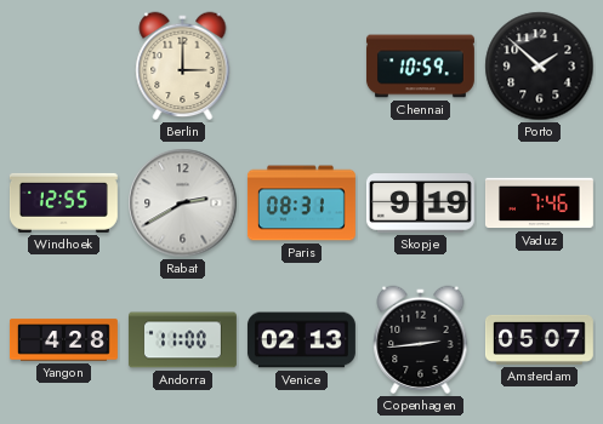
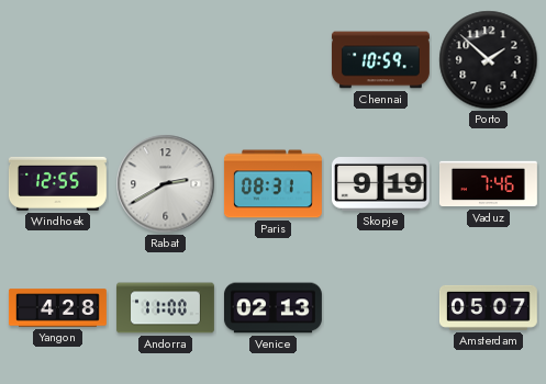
Berlin: 3:00 -> none
Copenhagen: 2:44 -> none
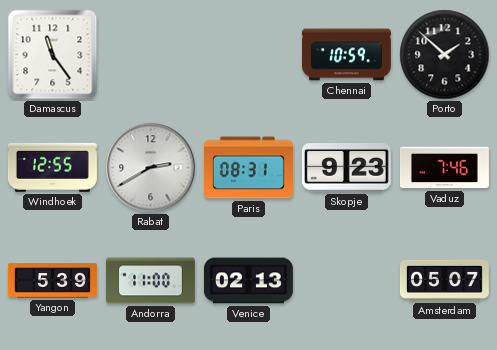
Damascus: none -> 11:24
Skopje: 9:19 -> 9:23
Yangon: 4:28 -> 5:39
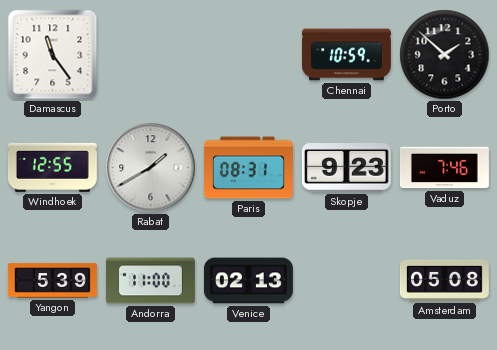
Rabat: 2:40 -> 1:40
Amsterdam: 05:07 -> 05:08
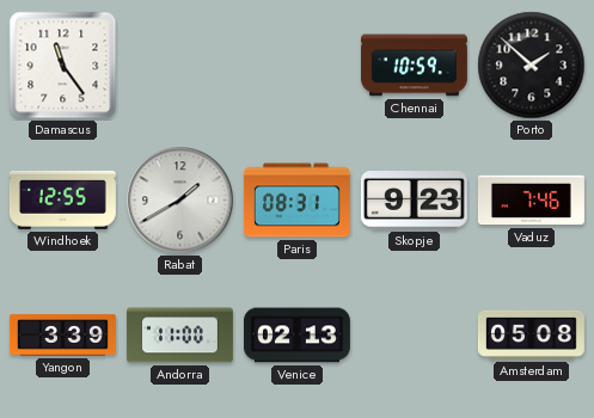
Yangon: 5:39 -> 3:39
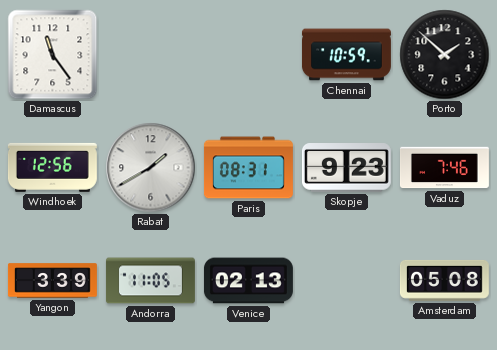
Windhoek: 12:55 -> 12:56
Andorra: 11:00 -> 11:05
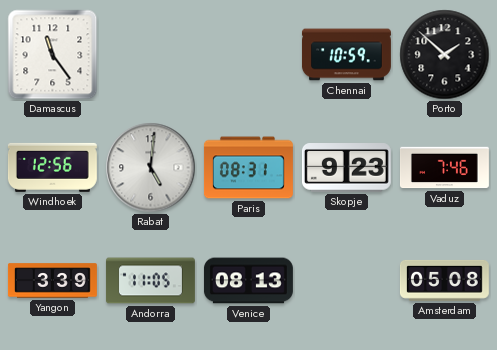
Rabat: 1:40 -> 5:01
Venice: 02:13 -> 08:13
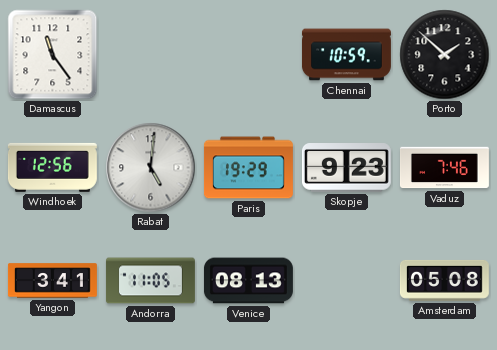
Paris: 08:31 -> 19:29
Yangon: 3:39 -> 3:41
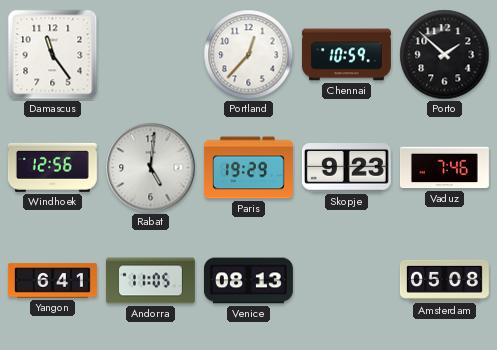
Portland: none -> 12:37
Yangon: 3:41 -> 6:41
